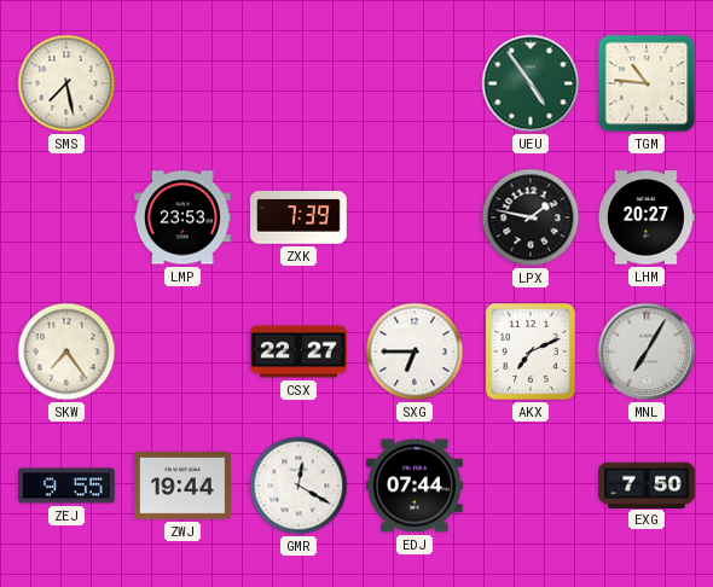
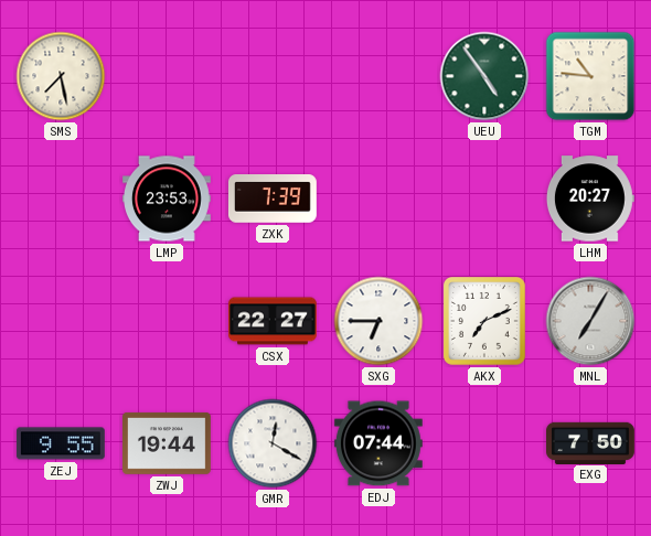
LPX: 1:47 -> none
SKW: 7:24 -> none
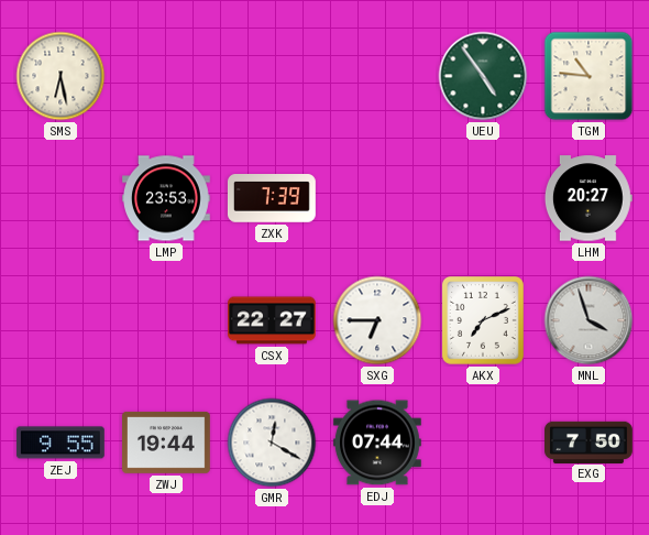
SMS: 7:28 -> 6:28
MNL: 7:05 -> 3:57
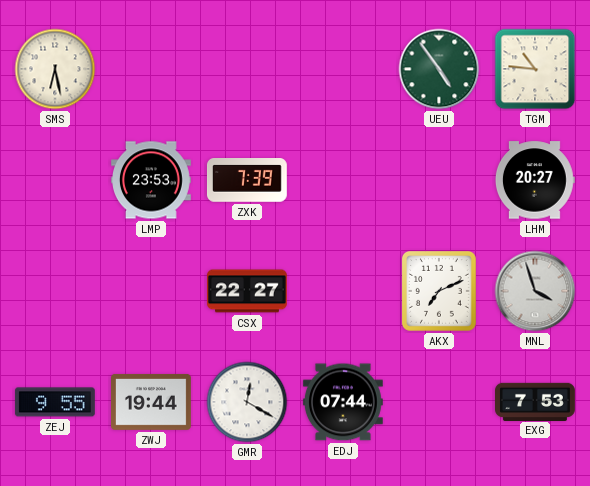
SXG: 6:45 -> none
EXG: 7:50 -> 7:53
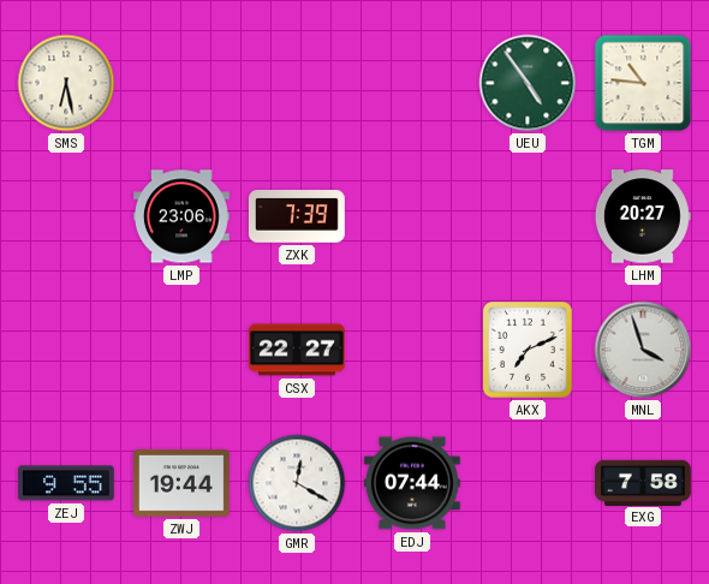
LMP: 23:53 -> 23:06
EXG: 7:53 -> 7:58
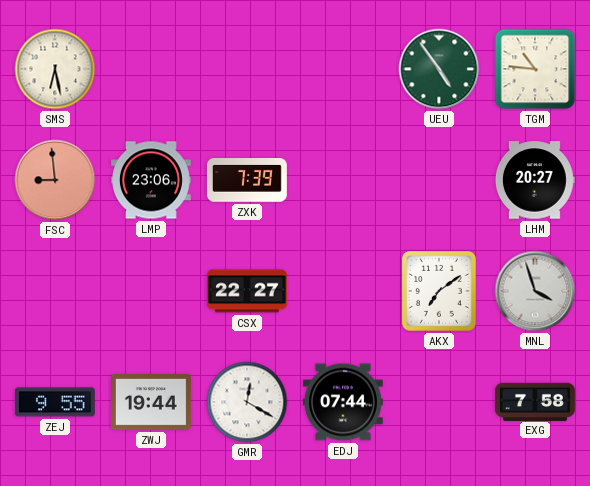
FSC: none -> 8:59
AKX: 7:11 -> 7:09
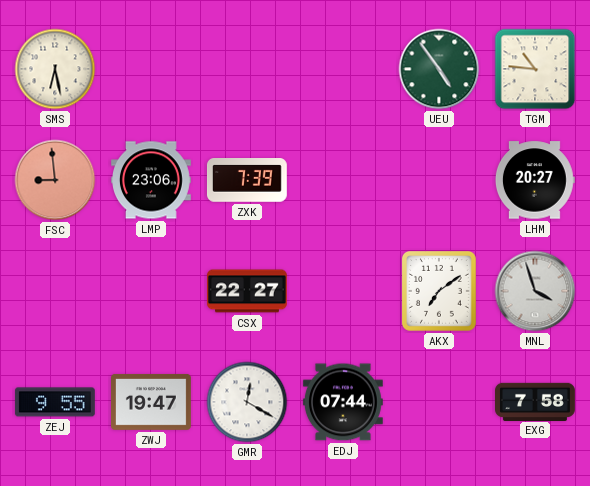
ZWJ: 19:44 -> 19:47
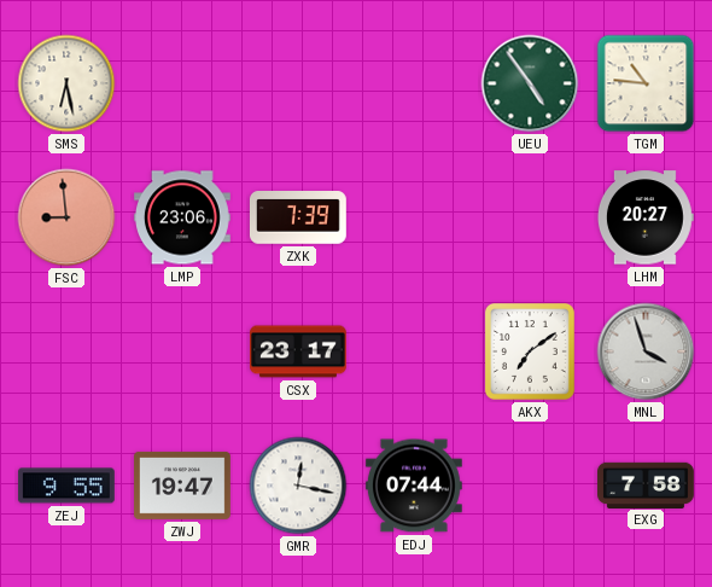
CSX: 22:27 -> 23:17
GMR: 12:20 -> 12:17
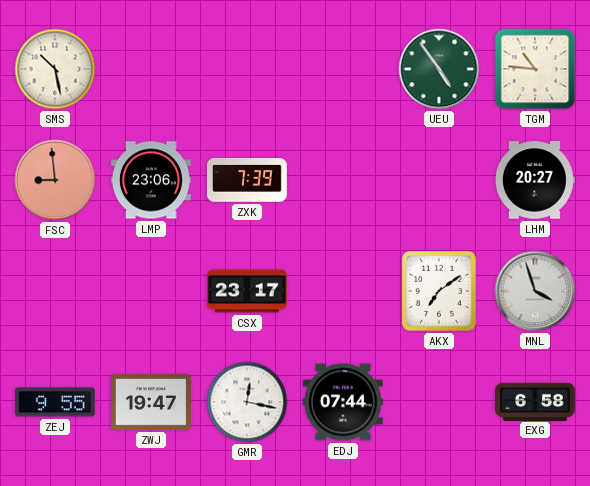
SMS: 6:28 -> 10:28
EXG: 7:58 -> 6:58
